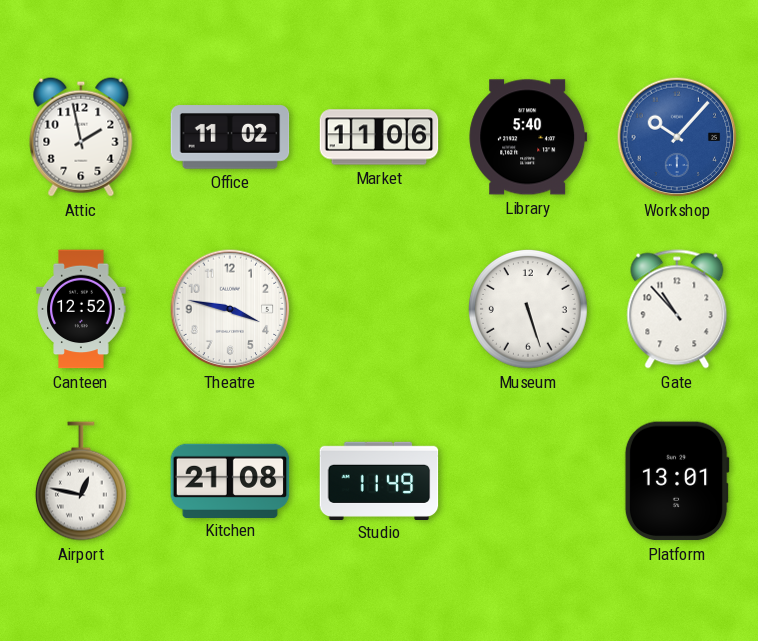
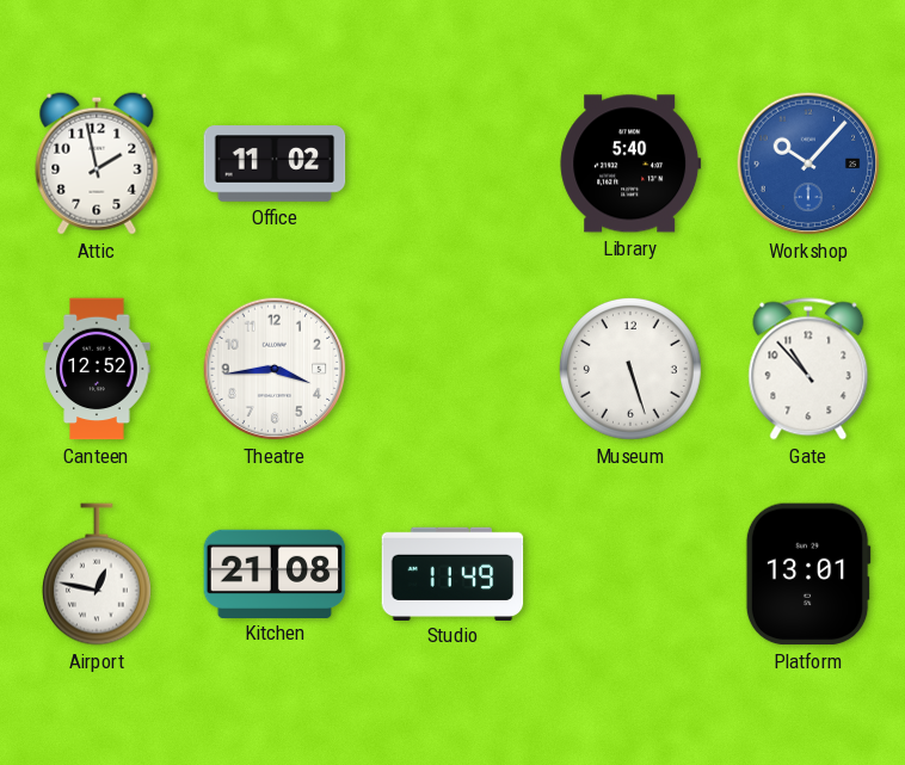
Market: 11:06 -> none
Theatre: 3:47 -> 3:44
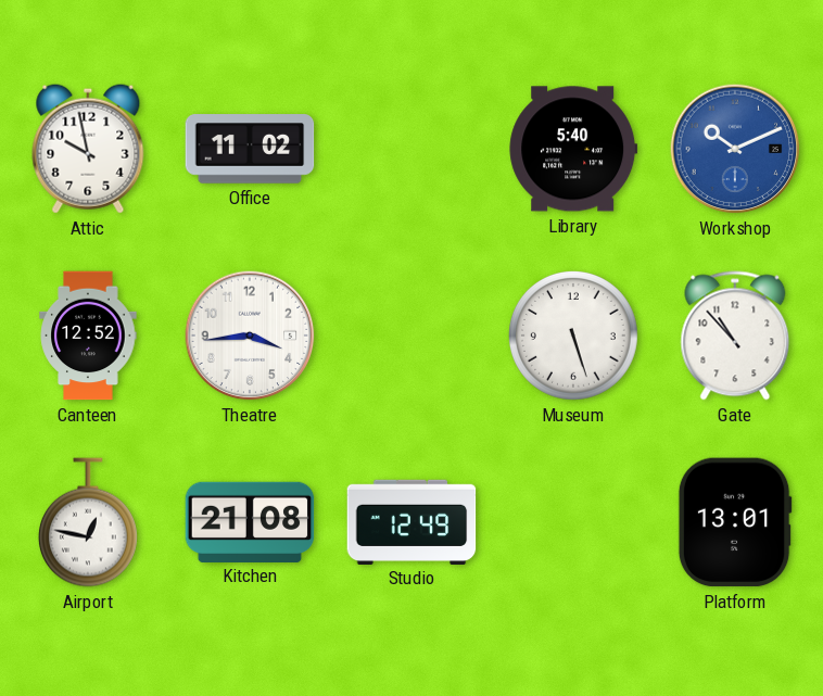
Attic: 1:58 -> 9:58
Workshop: 10:07 -> 10:11
Studio: 11:49 -> 12:49
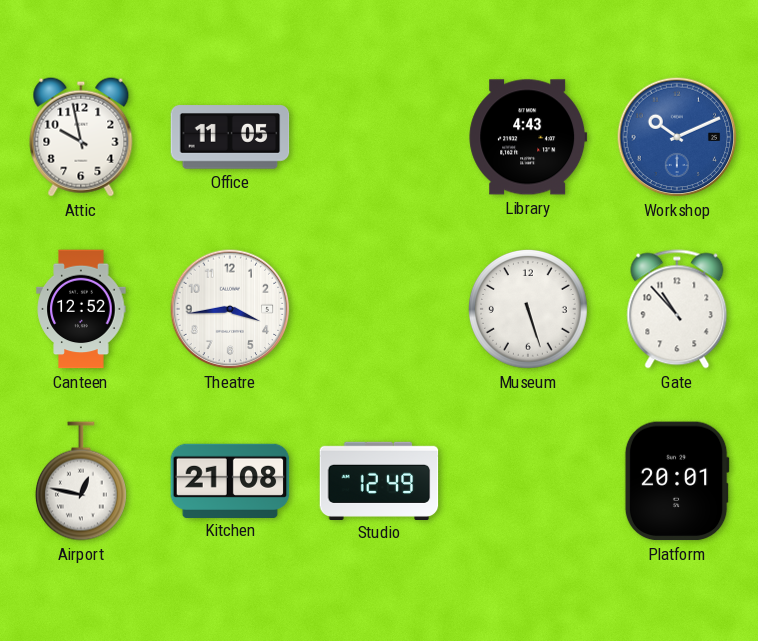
Office: 11:02 -> 11:05
Library: 5:40 -> 4:43
Platform: 13:01 -> 20:01
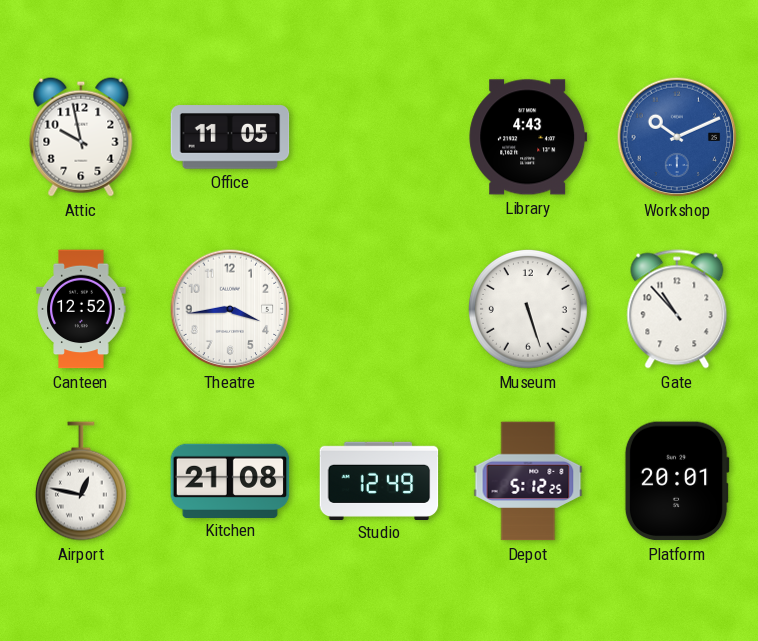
Depot: none -> 5:12
